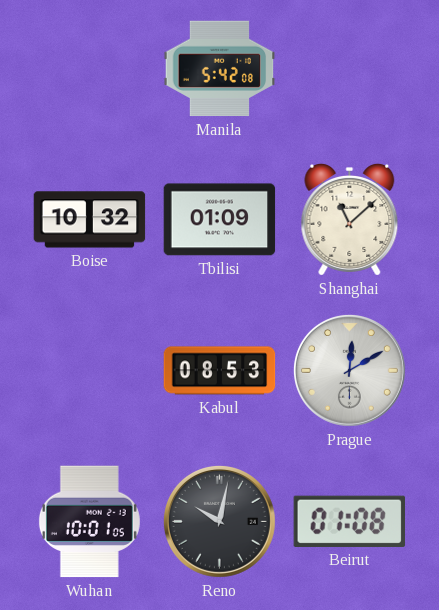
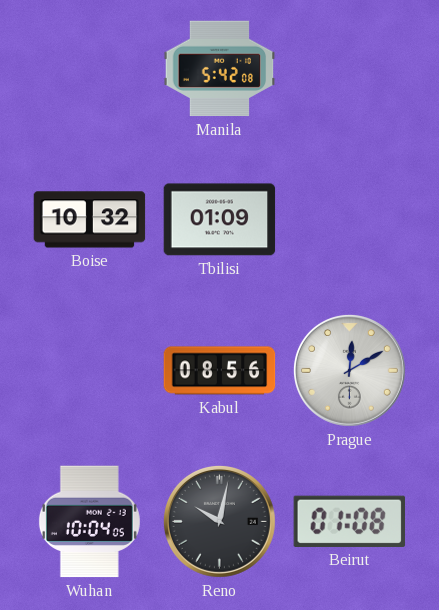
Shanghai: 11:08 -> none
Kabul: 08:53 -> 08:56
Wuhan: 10:01 -> 10:04
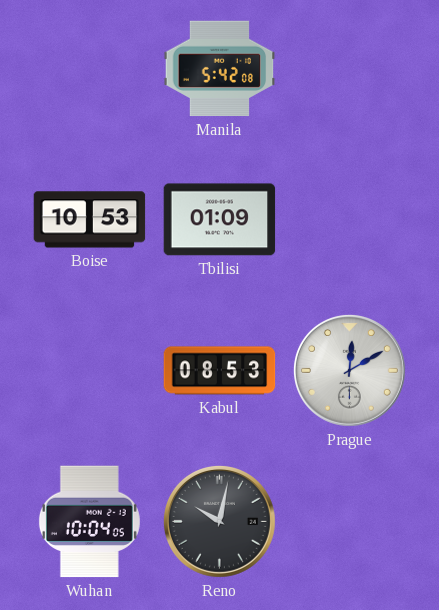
Boise: 10:32 -> 10:53
Kabul: 08:56 -> 08:53
Beirut: 01:08 -> none
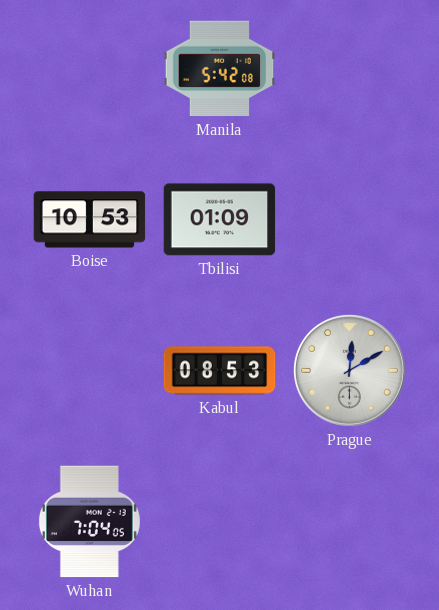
Wuhan: 10:04 -> 7:04
Reno: 10:02 -> none
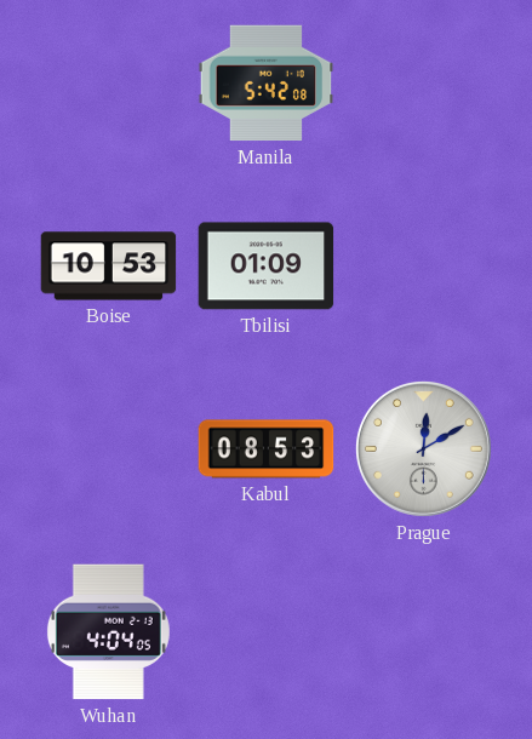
Wuhan: 7:04 -> 4:04
